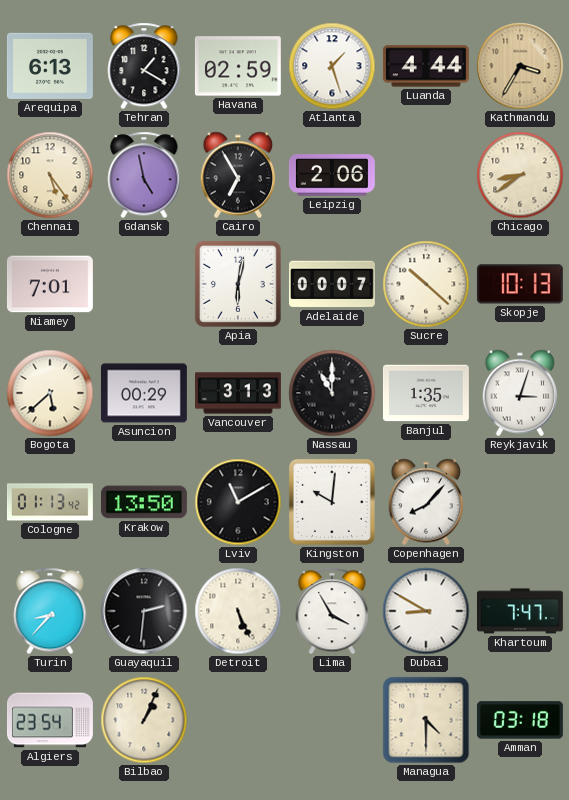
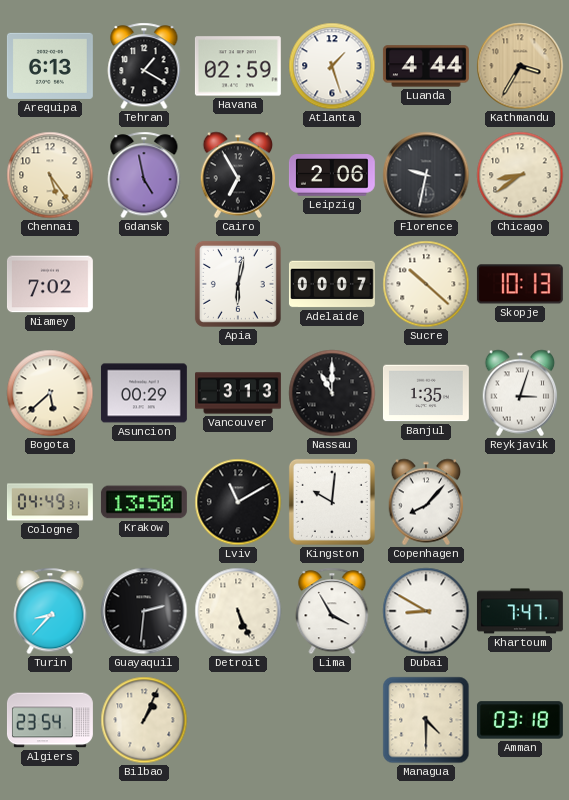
Florence: none -> 9:32
Niamey: 7:01 -> 7:02
Cologne: 01:13 -> 04:49
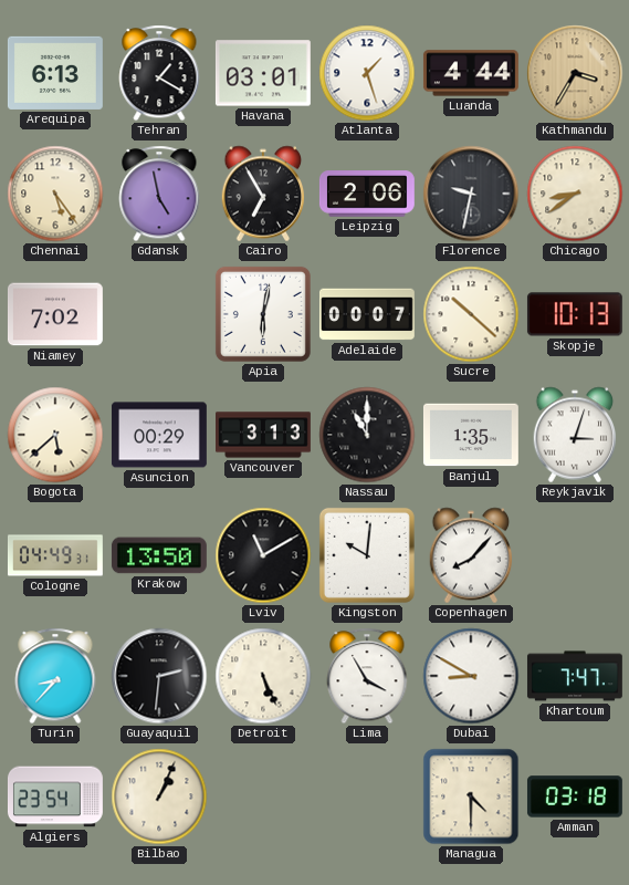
Havana: 02:59 -> 03:01
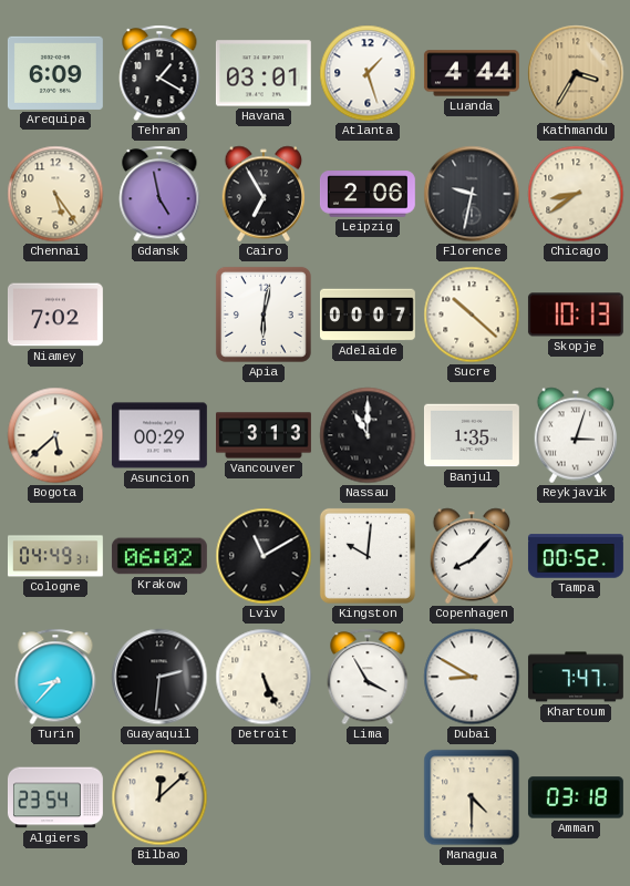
Arequipa: 6:13 -> 6:09
Krakow: 13:50 -> 06:02
Tampa: none -> 00:52
Bilbao: 1:04 -> 12:08
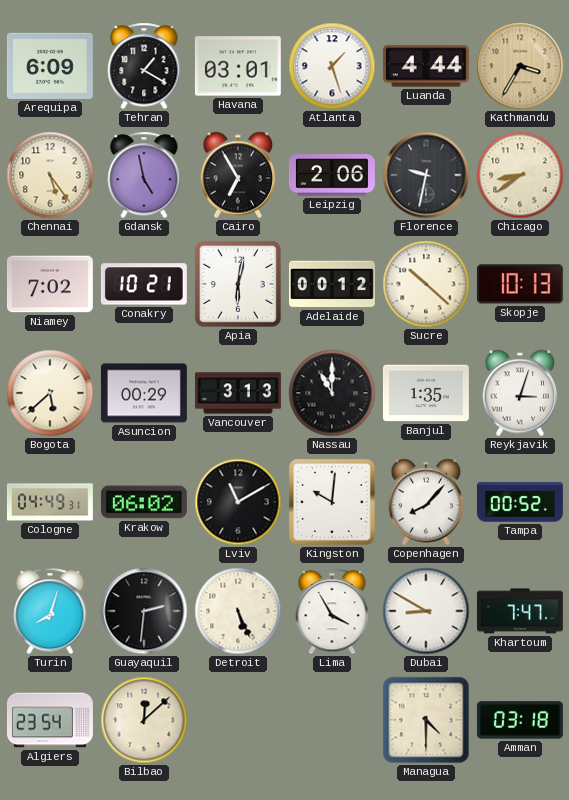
Conakry: none -> 10:21
Adelaide: 00:07 -> 00:12
Turin: 8:37 -> 8:03
